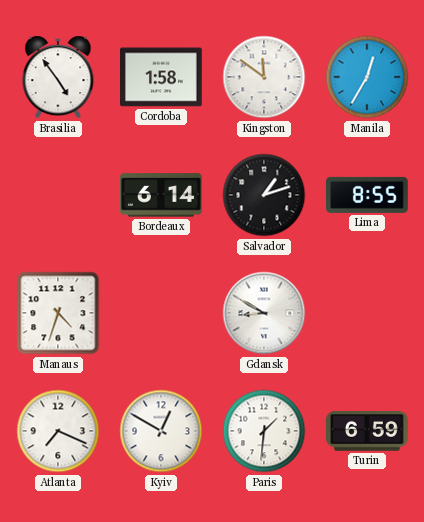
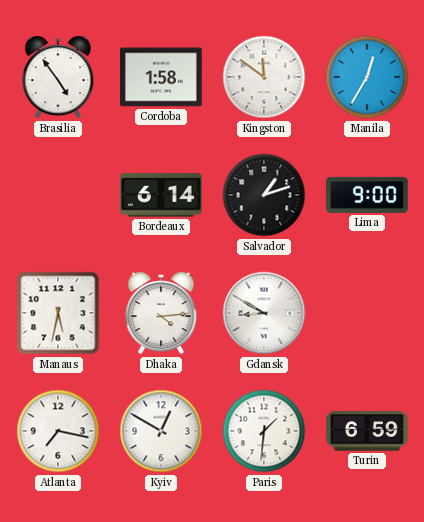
Lima: 8:55 -> 9:00
Manaus: 4:33 -> 5:32
Dhaka: none -> 4:14
Atlanta: 7:19 -> 7:17
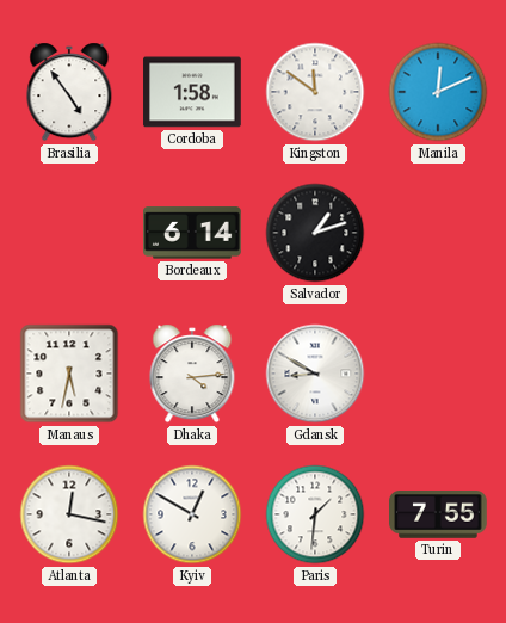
Manila: 12:35 -> 12:11
Lima: 9:00 -> none
Atlanta: 7:17 -> 12:17
Turin: 6:59 -> 7:55
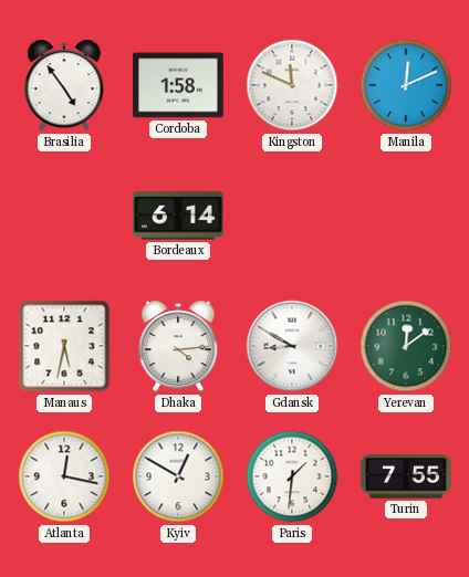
Kingston: 11:51 -> 11:49
Salvador: 1:12 -> none
Yerevan: none -> 12:09
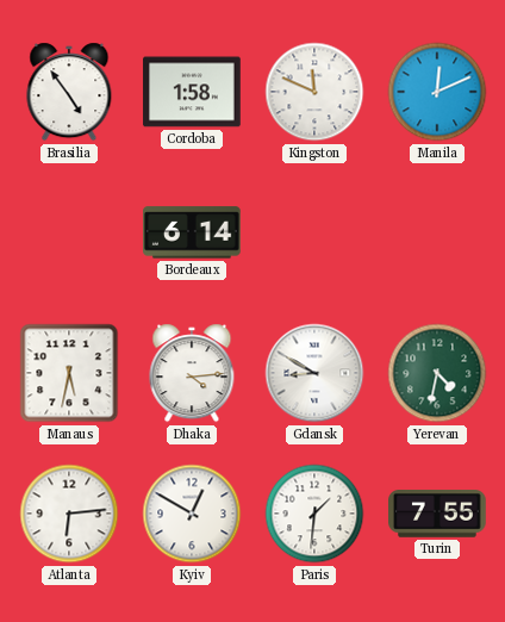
Yerevan: 12:09 -> 4:32
Atlanta: 12:17 -> 6:14
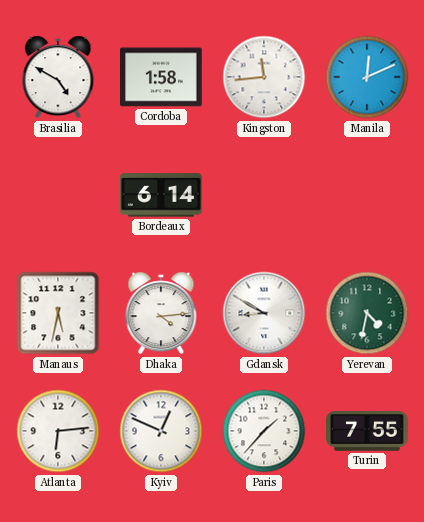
Brasilia: 4:54 -> 4:50
Kingston: 11:49 -> 11:44
Kyiv: 12:50 -> 12:49
Paris: 1:31 -> 1:37
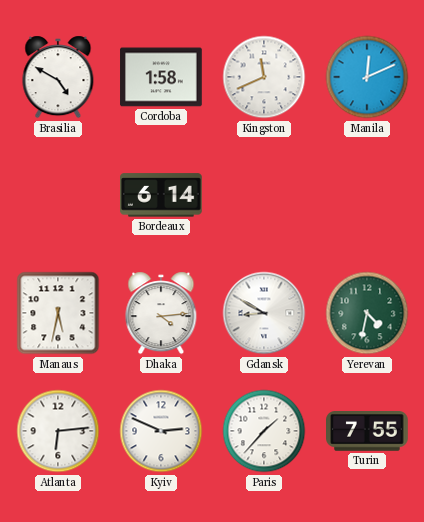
Kingston: 11:44 -> 11:41
Kyiv: 12:49 -> 2:49
